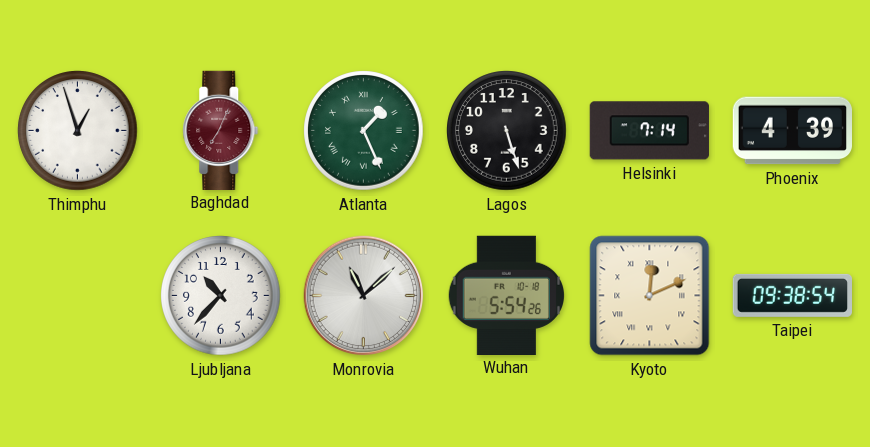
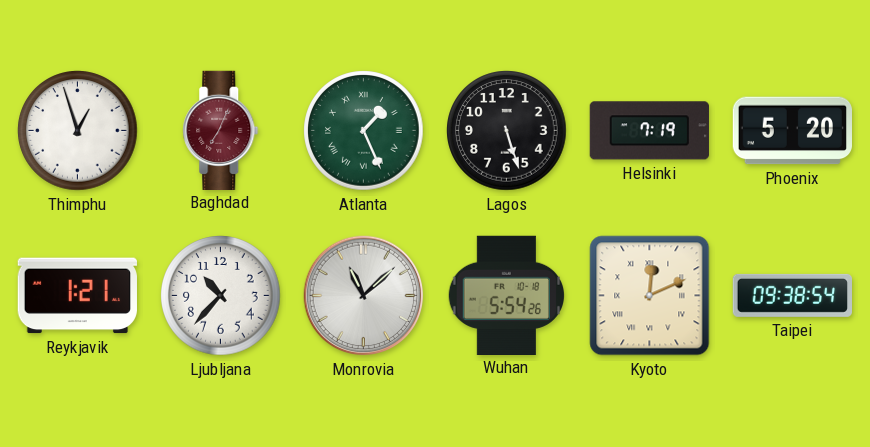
Helsinki: 7:14 -> 7:19
Phoenix: 4:39 -> 5:20
Reykjavik: none -> 1:21
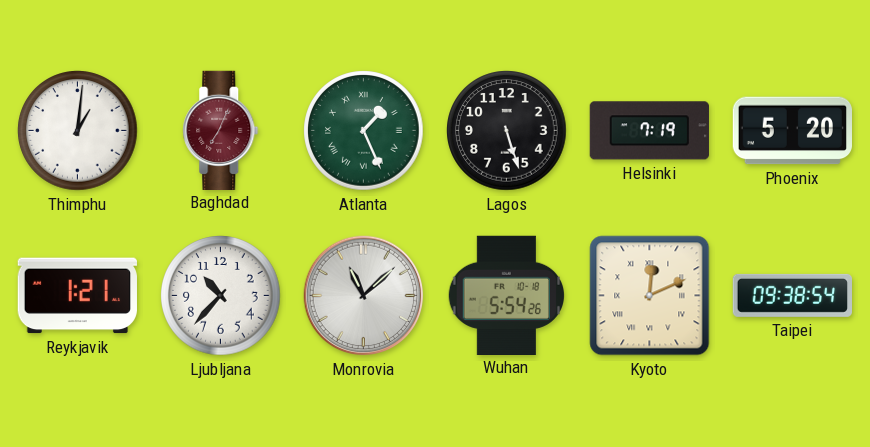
Thimphu: 12:57 -> 1:01
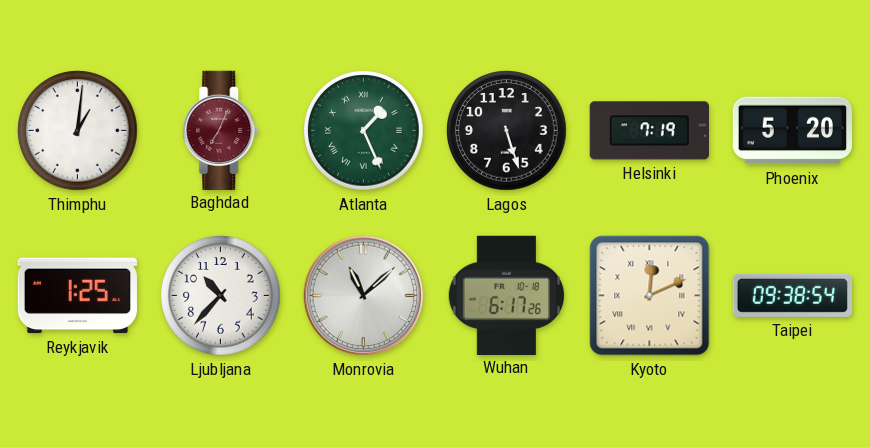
Reykjavik: 1:21 -> 1:25
Wuhan: 5:54 -> 6:17
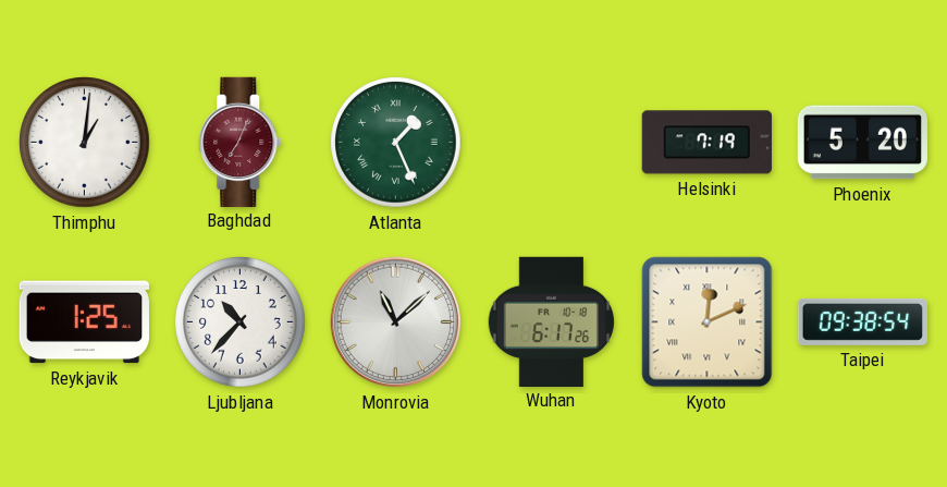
Lagos: 5:27 -> none
